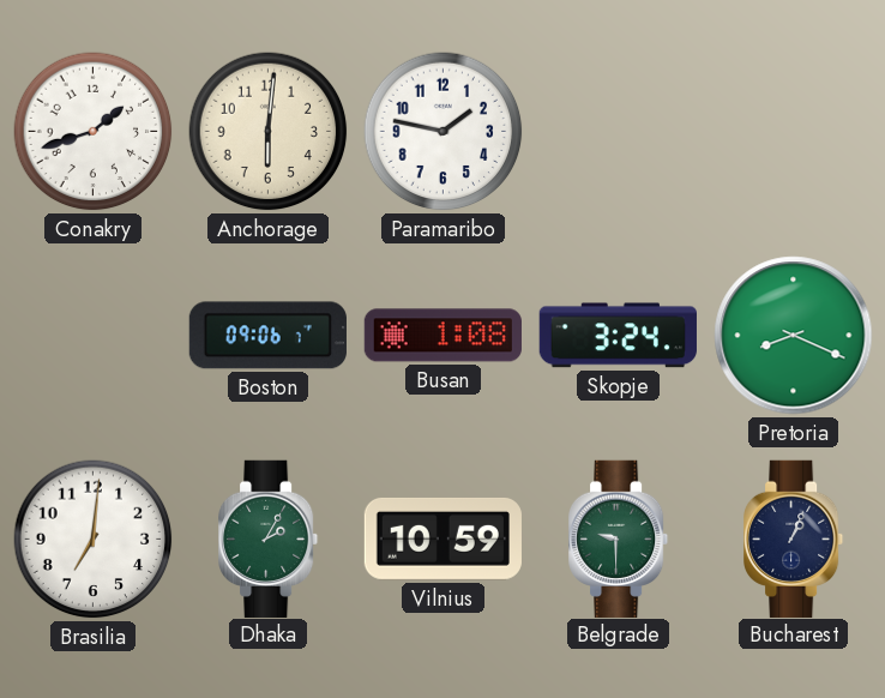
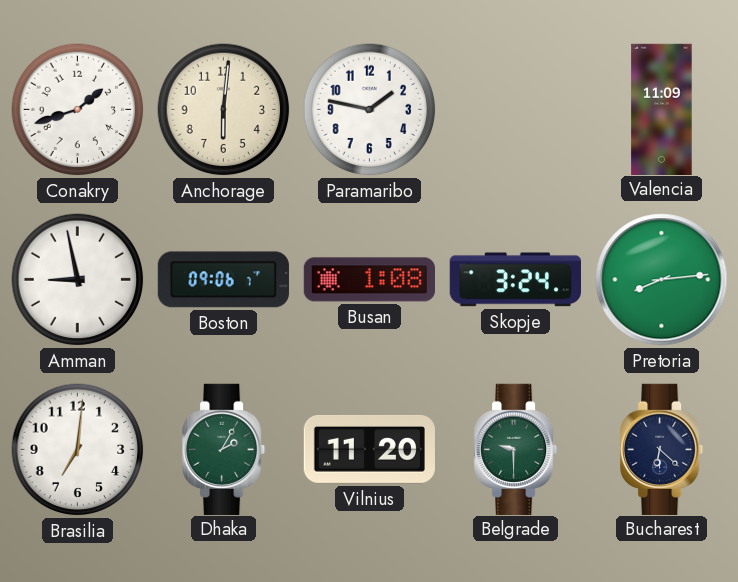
Valencia: none -> 11:09
Amman: none -> 8:58
Pretoria: 8:19 -> 8:14
Vilnius: 10:59 -> 11:20
Bucharest: 1:04 -> 6:22
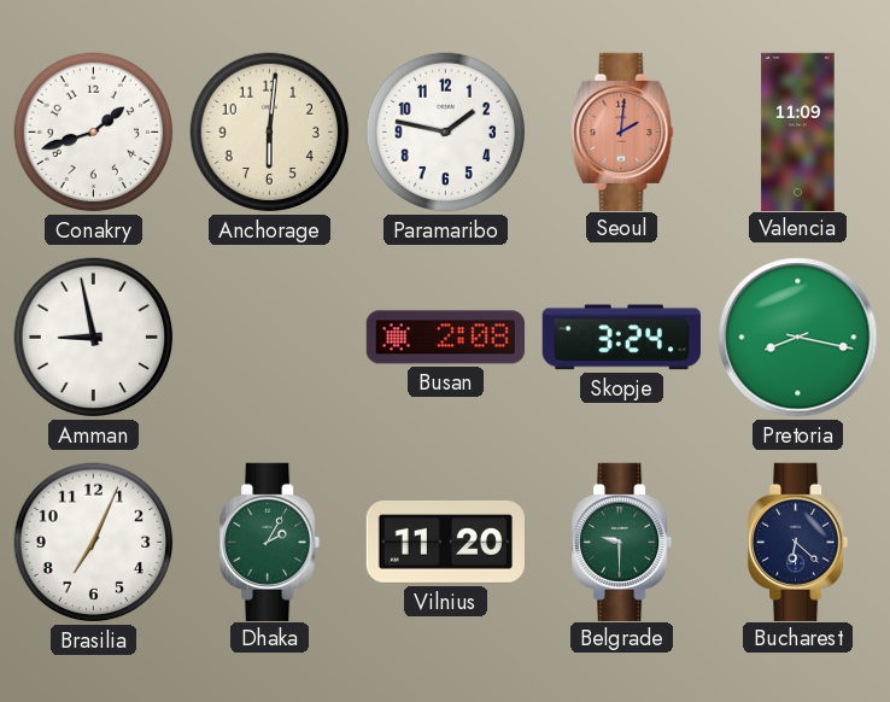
Seoul: none -> 2:01
Boston: 09:06 -> none
Busan: 1:08 -> 2:08
Pretoria: 8:14 -> 8:17
Brasilia: 7:01 -> 7:04
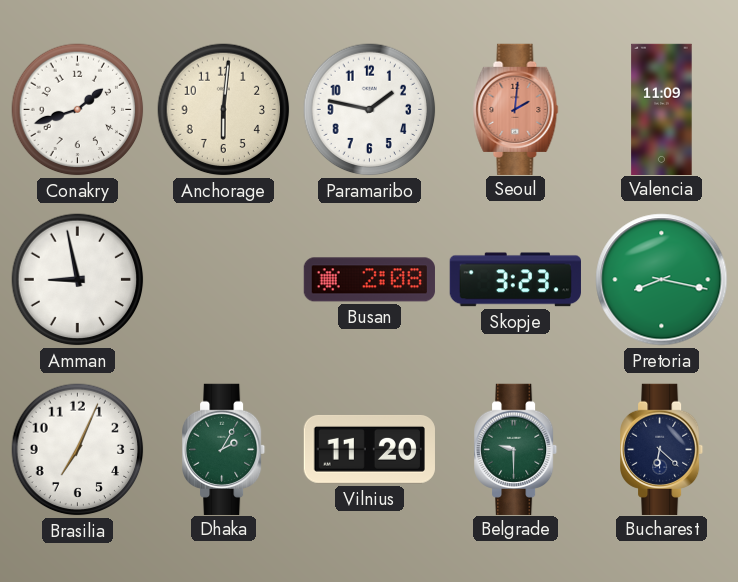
Skopje: 3:24 -> 3:23
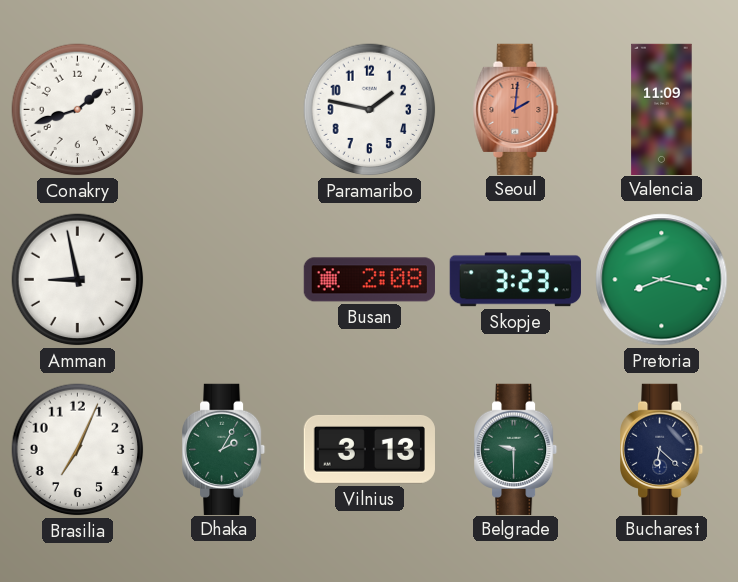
Anchorage: 6:01 -> none
Vilnius: 11:20 -> 3:13
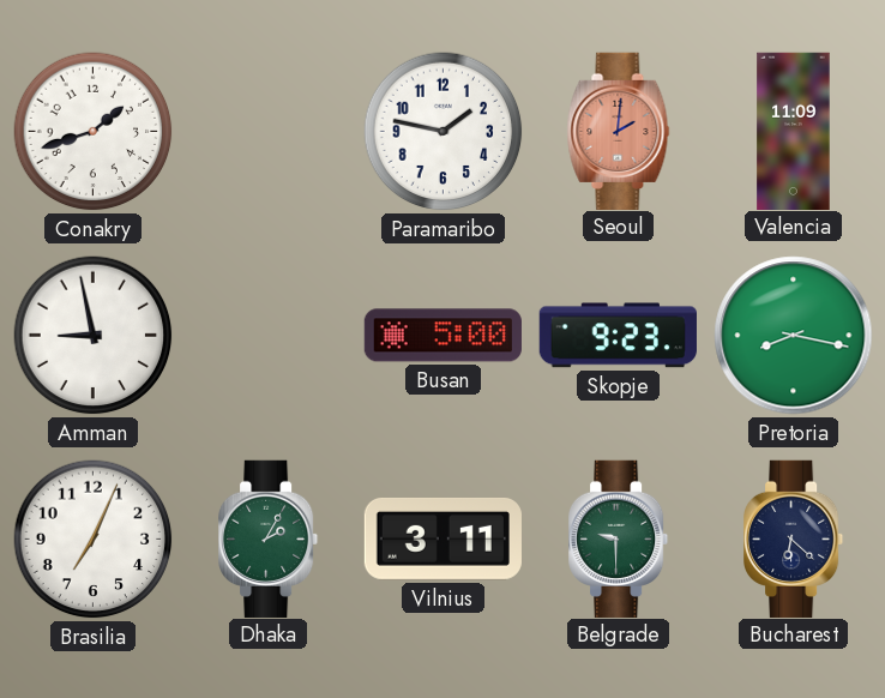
Busan: 2:08 -> 5:00
Skopje: 3:23 -> 9:23
Vilnius: 3:13 -> 3:11
